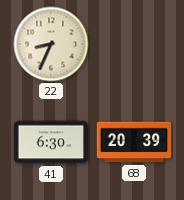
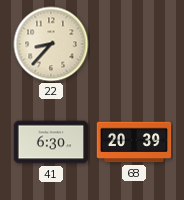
22: 8:34 -> 8:37
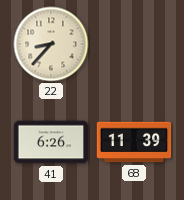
41: 6:30 -> 6:26
68: 20:39 -> 11:39
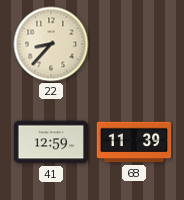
41: 6:26 -> 12:59
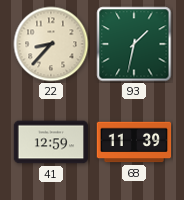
93: none -> 1:32
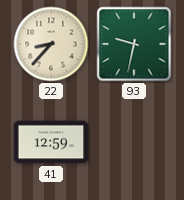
93: 1:32 -> 9:32
68: 11:39 -> none
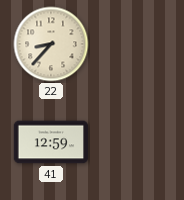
93: 9:32 -> none
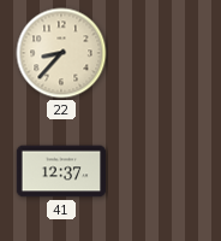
41: 12:59 -> 12:37
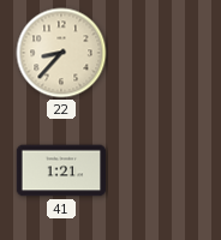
41: 12:37 -> 1:21
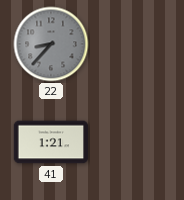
22 dial: cream -> grey
